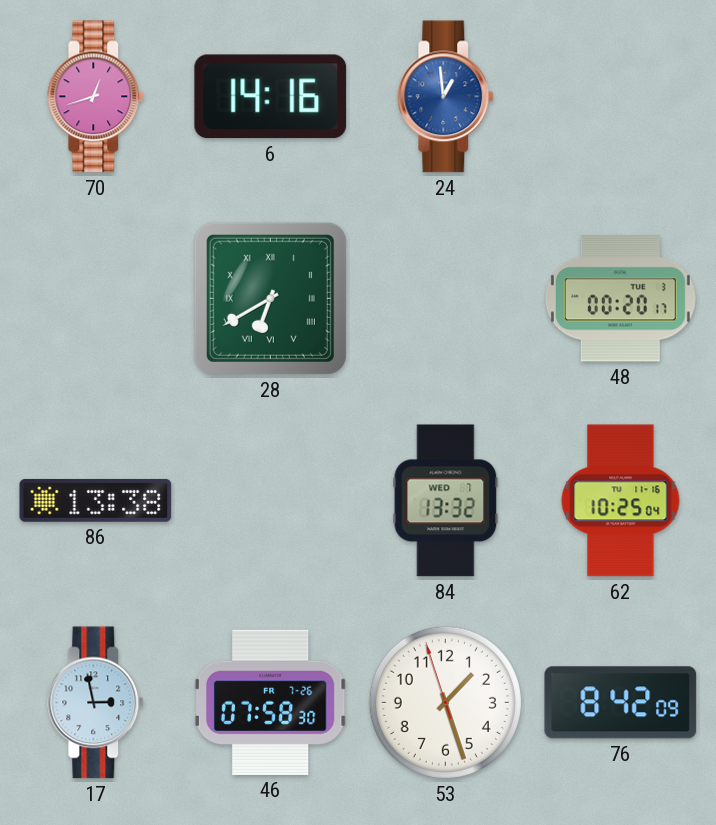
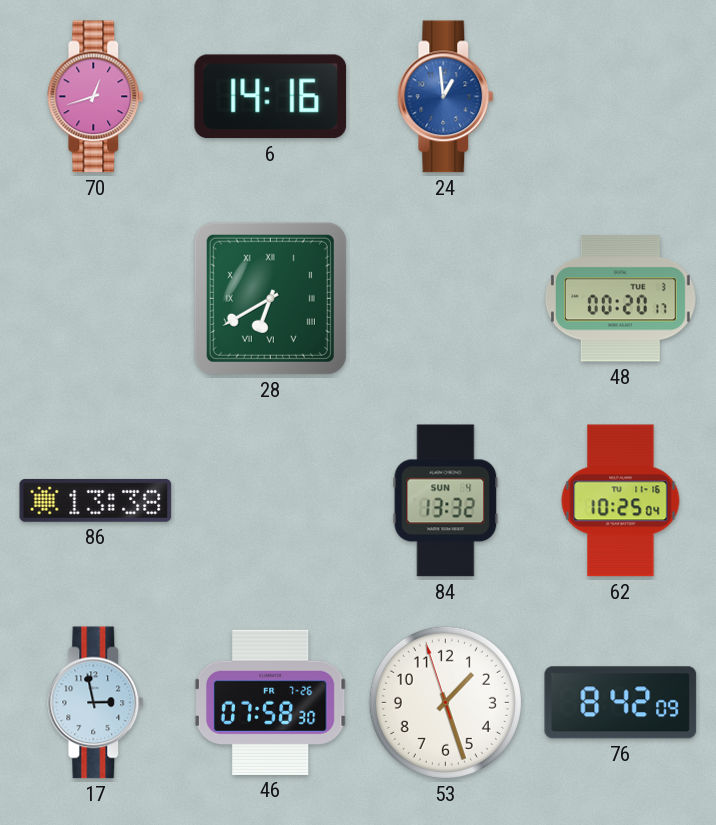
84 date: WED 7 -> SUN 4
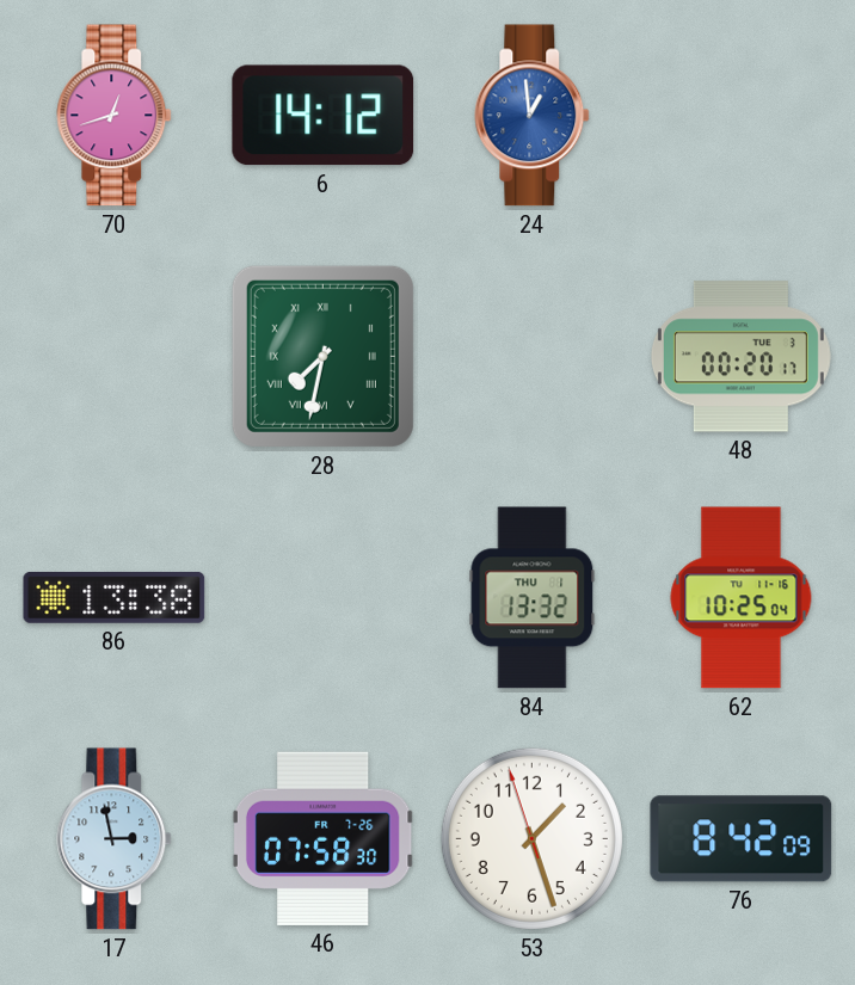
6: 14:16 -> 14:12
28: 6:40 -> 7:32
84 date: SUN 4 -> THU 1
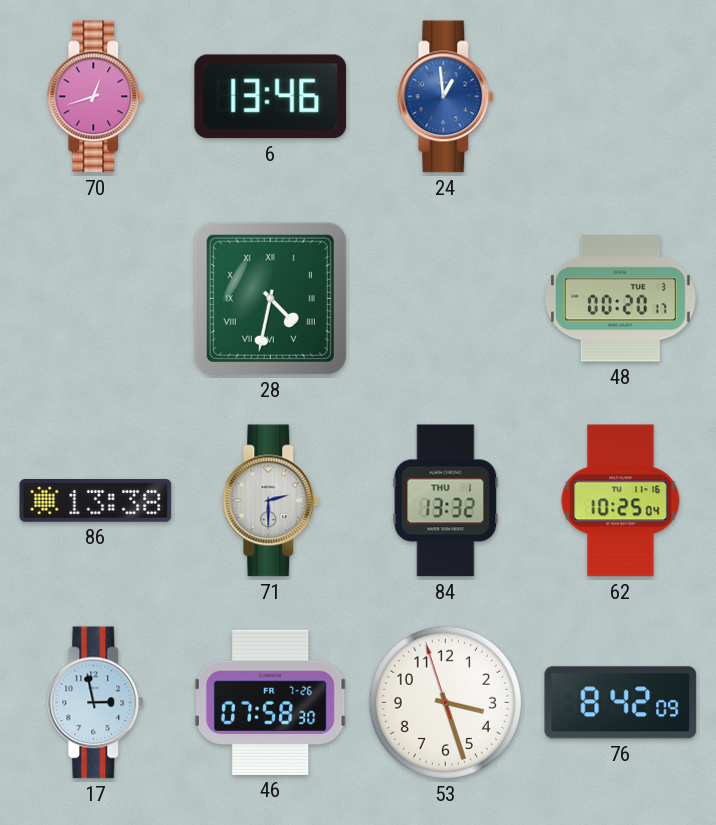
6: 14:12 -> 13:46
28: 7:32 -> 4:32
71: none -> 2:30
53: 1:26 -> 3:26
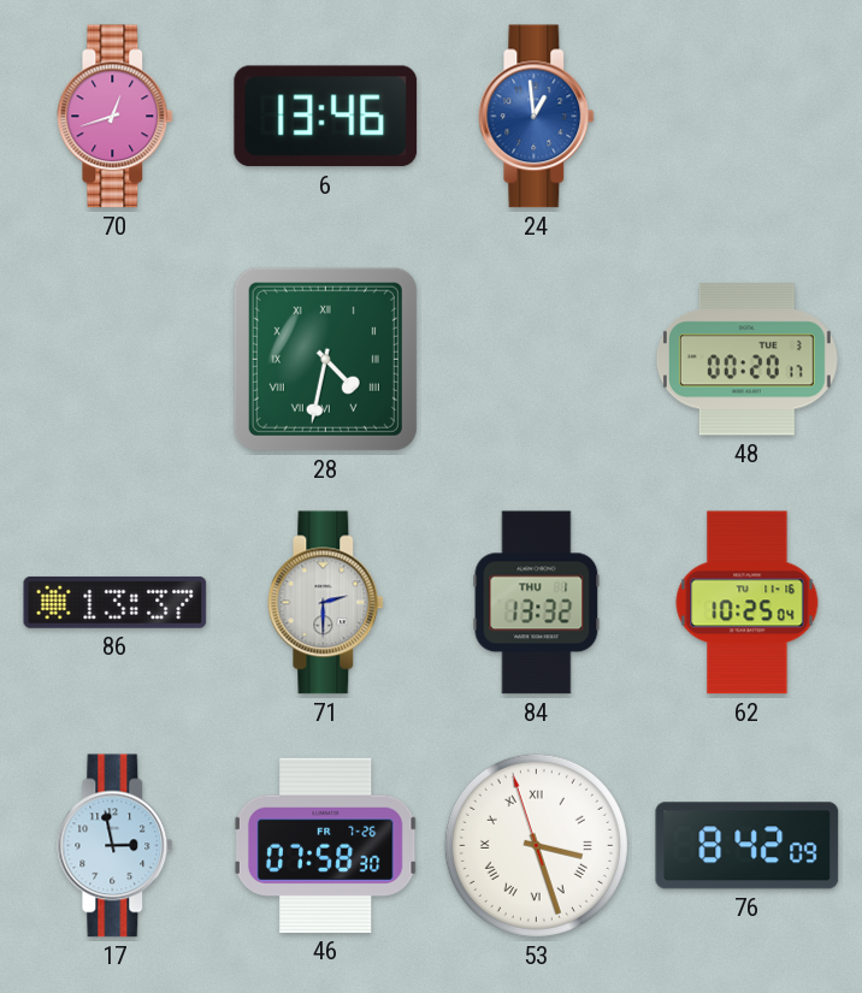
86: 13:38 -> 13:37
53 numerals: Arabic -> Roman
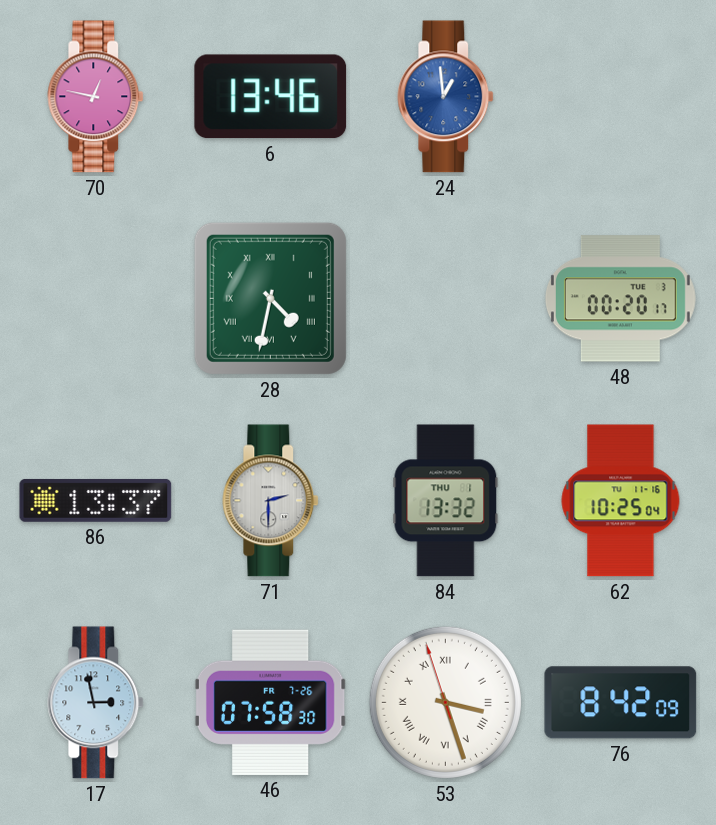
70: 12:42 -> 12:47
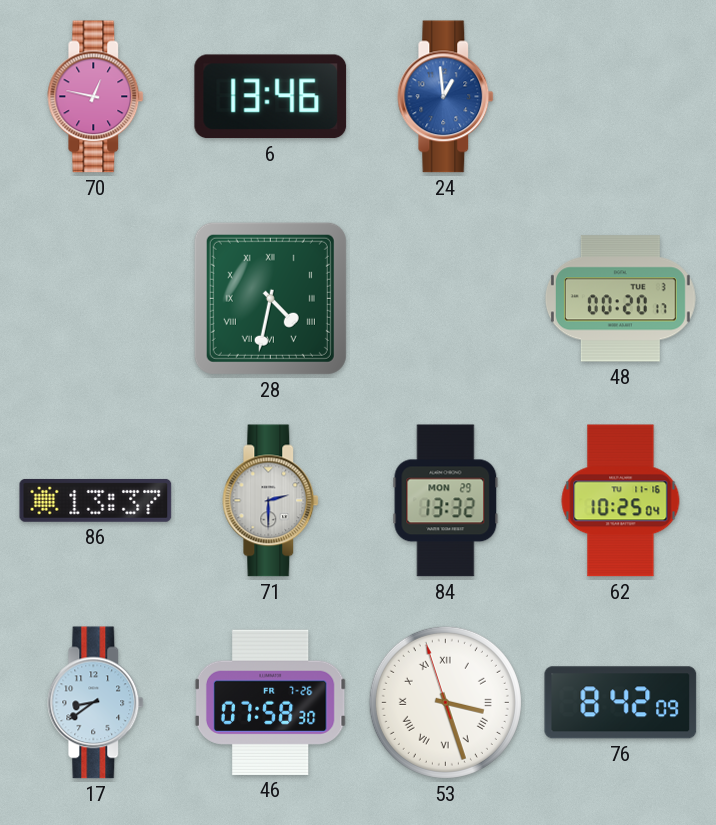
84 date: THU 1 -> MON 29
17: 2:58 -> 8:39
